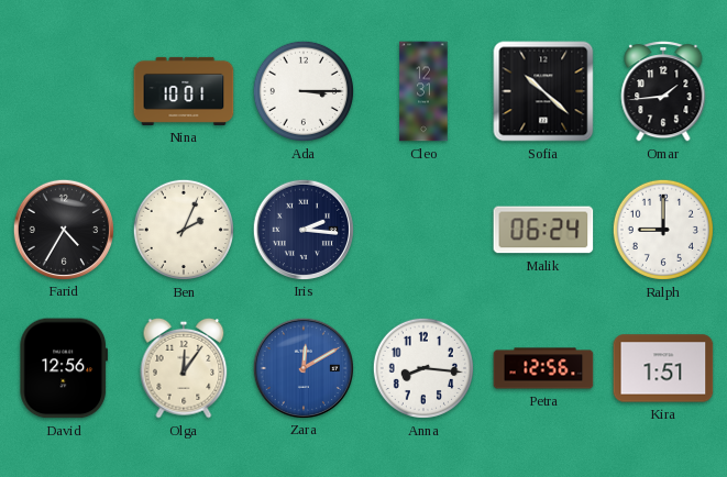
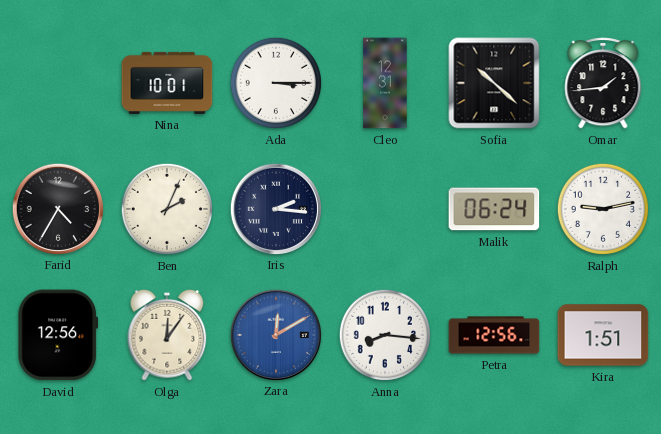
Ralph: 9:00 -> 9:13
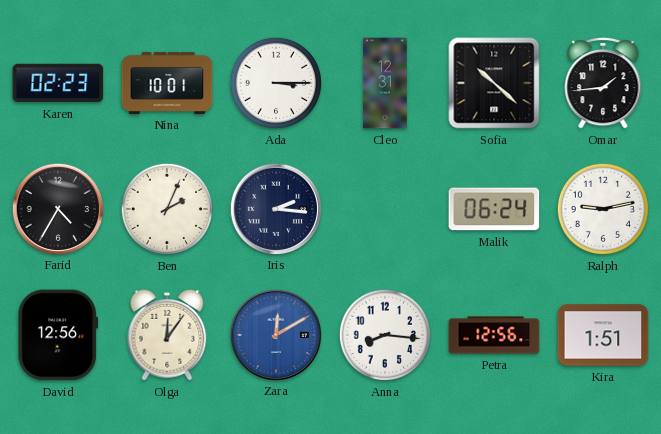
Karen: none -> 02:23
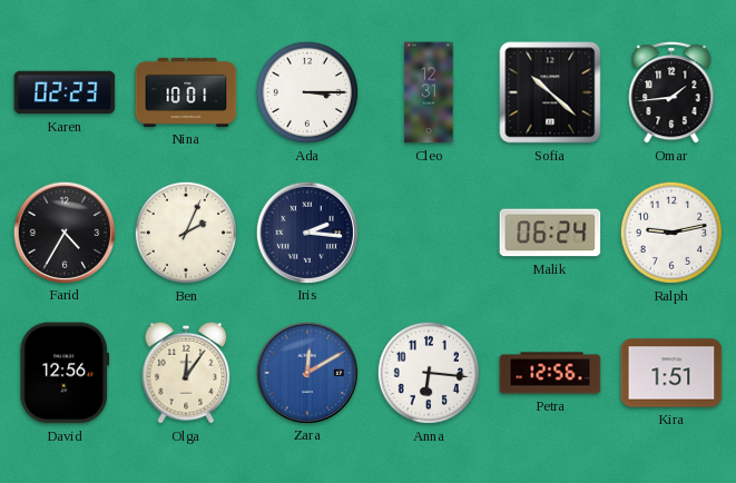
Anna: 8:16 -> 6:16
